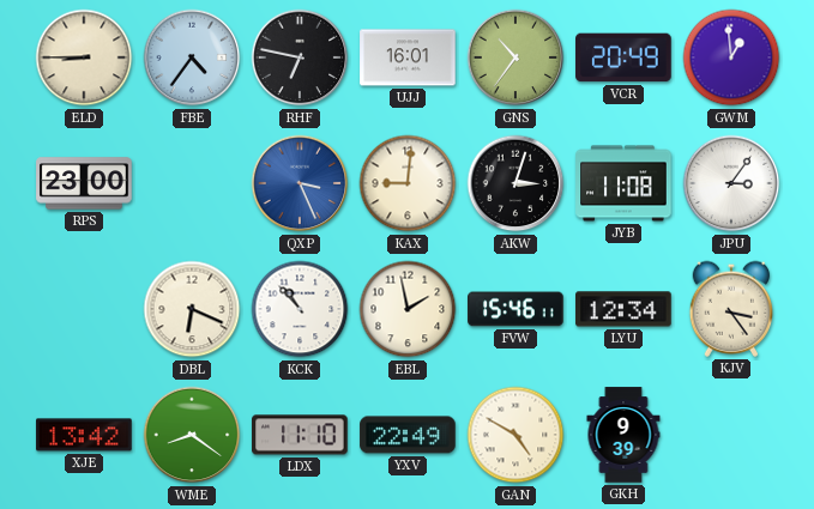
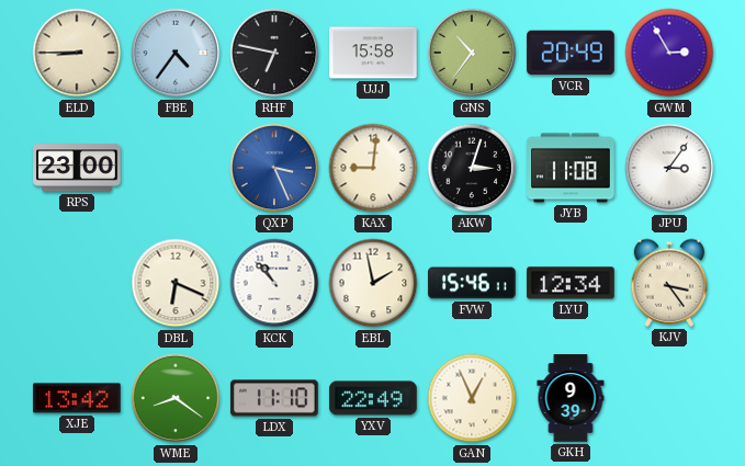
UJJ: 16:01 -> 15:58
GWM: 12:59 -> 2:55
GAN: 4:50 -> 12:56
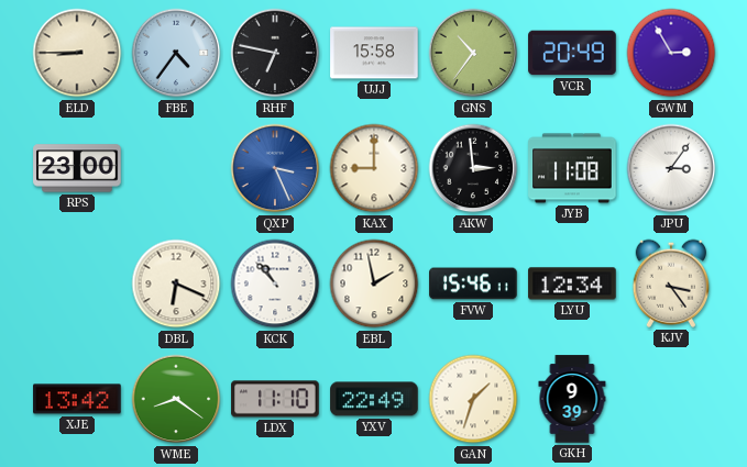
KAX: 9:01 -> 9:00
AKW: 3:03 -> 2:59
GAN: 12:56 -> 1:33
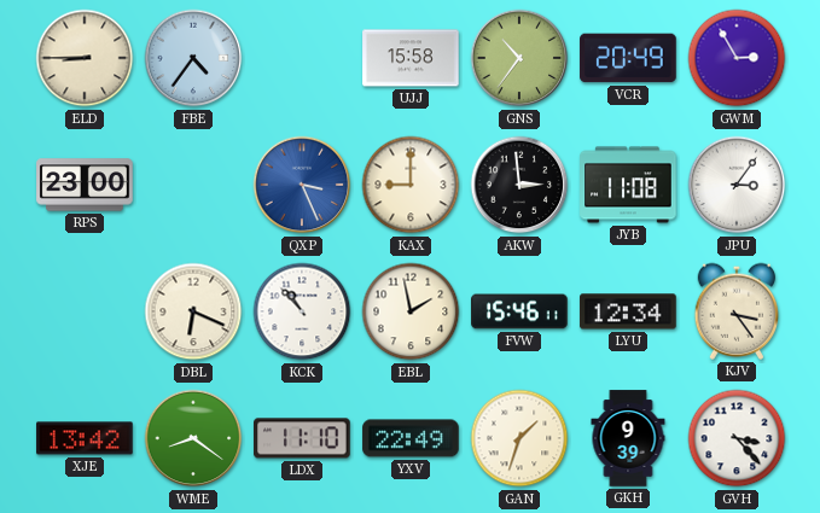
RHF: 6:47 -> none
GVH: none -> 3:23
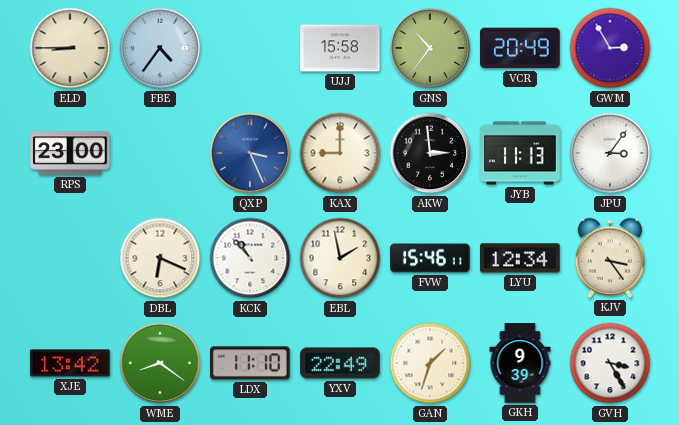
JYB: 11:08 -> 11:13
GVH: 3:23 -> 3:25
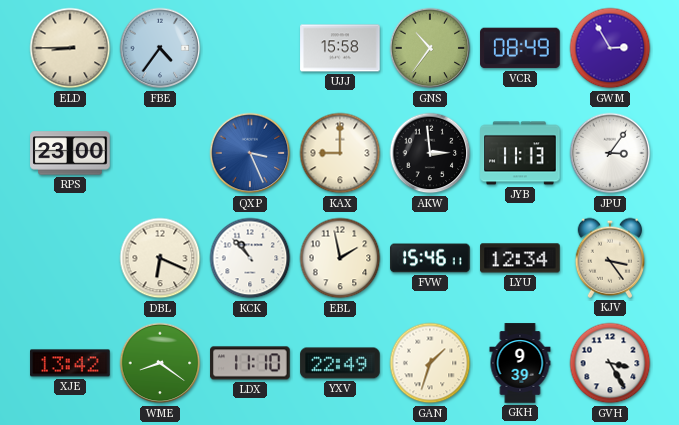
VCR: 20:49 -> 08:49
